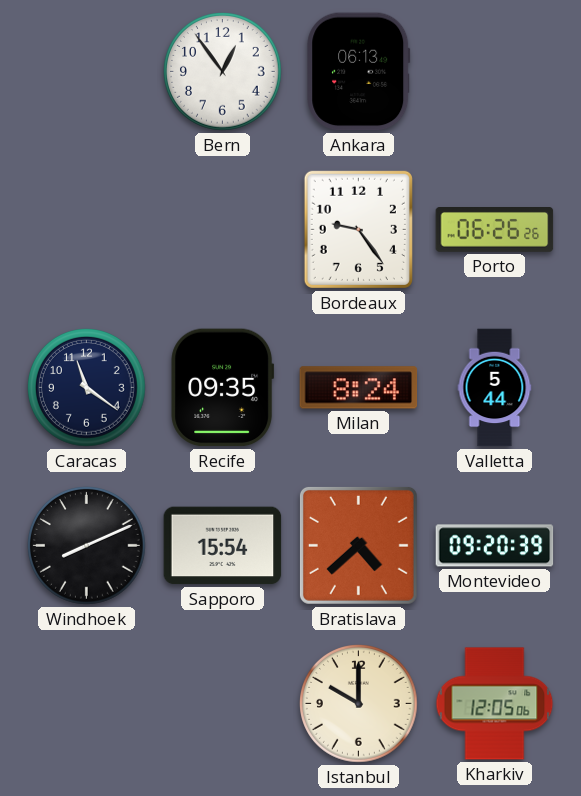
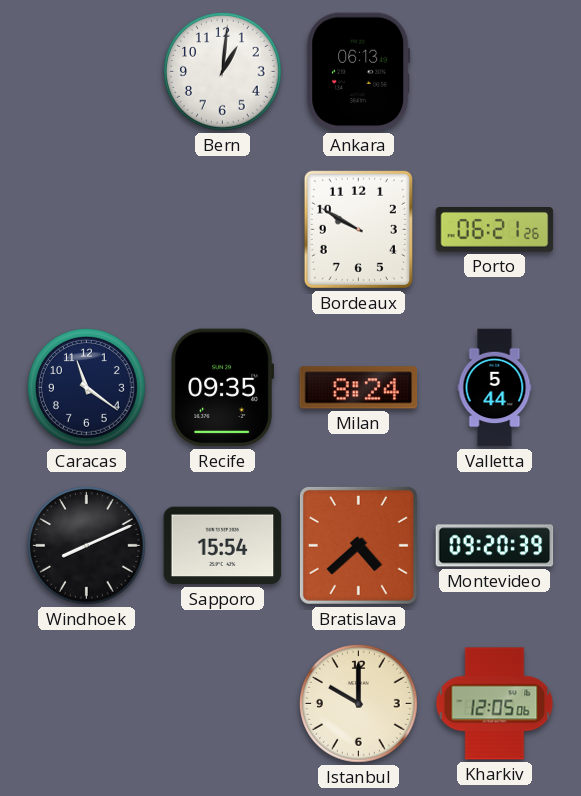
Bern: 12:54 -> 1:01
Bordeaux: 9:24 -> 9:50
Porto: 06:26 -> 06:21
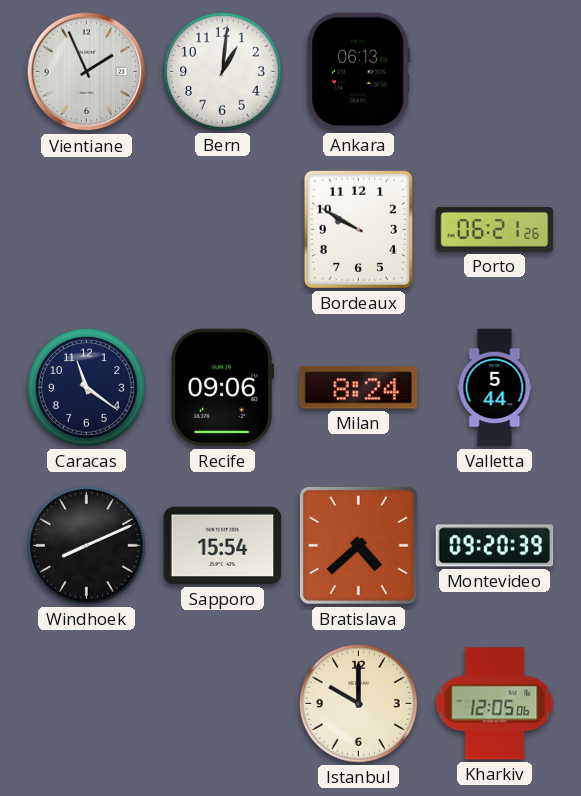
Vientiane: none -> 1:56
Recife: 09:35 -> 09:06
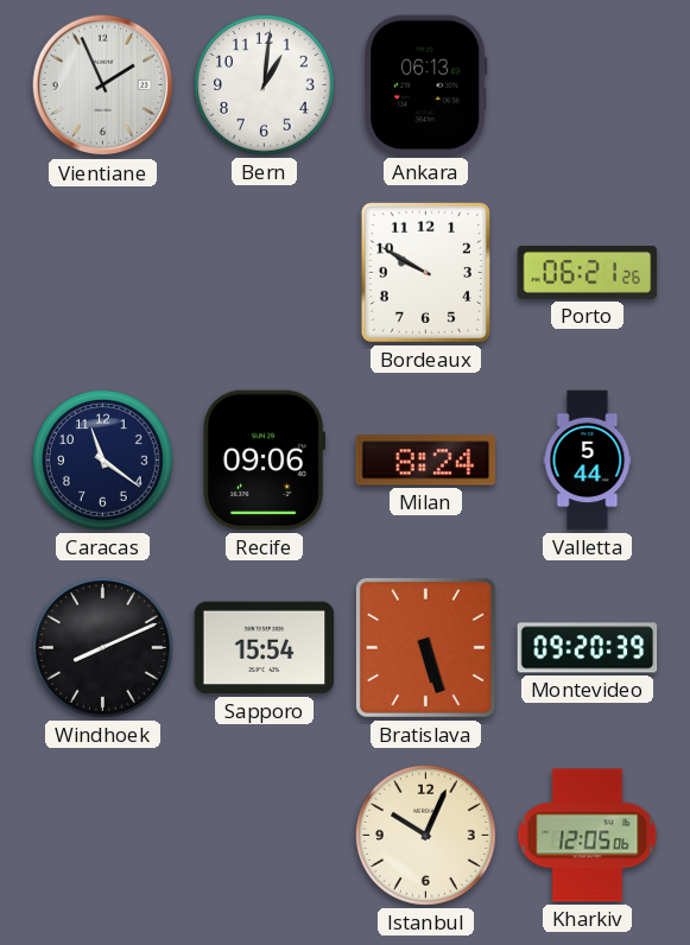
Bratislava: 4:38 -> 5:27
Istanbul: 10:00 -> 10:04
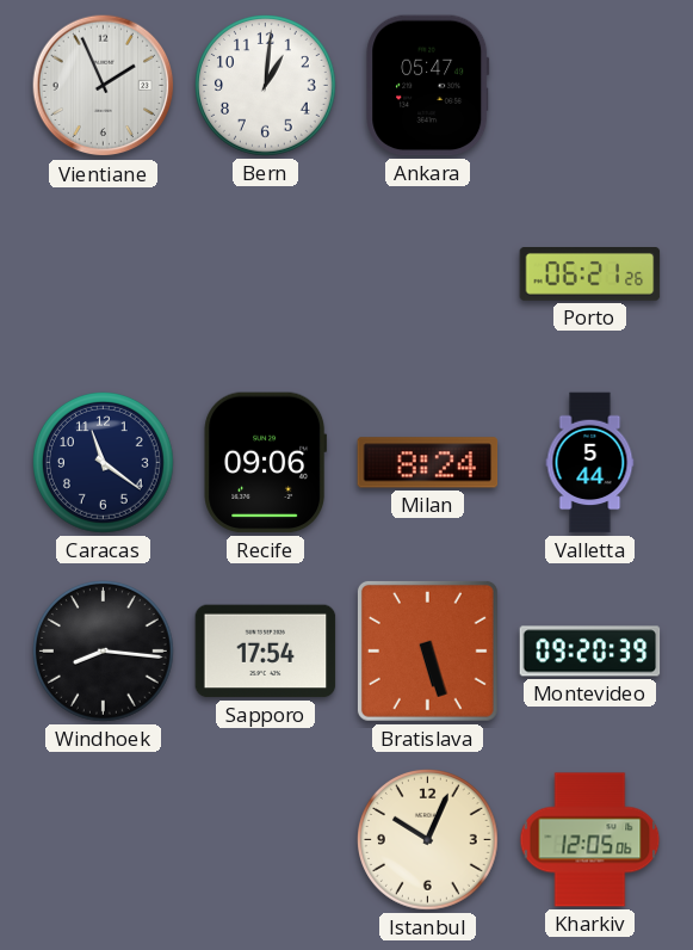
Ankara: 06:13 -> 05:47
Bordeaux: 9:50 -> none
Windhoek: 8:11 -> 8:16
Sapporo: 15:54 -> 17:54
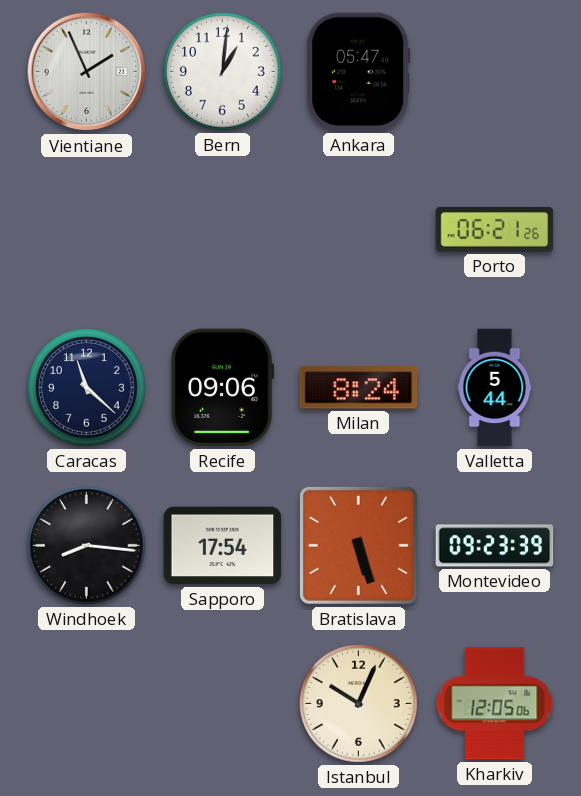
Caracas: 11:21 -> 11:22
Montevideo: 09:20 -> 09:23
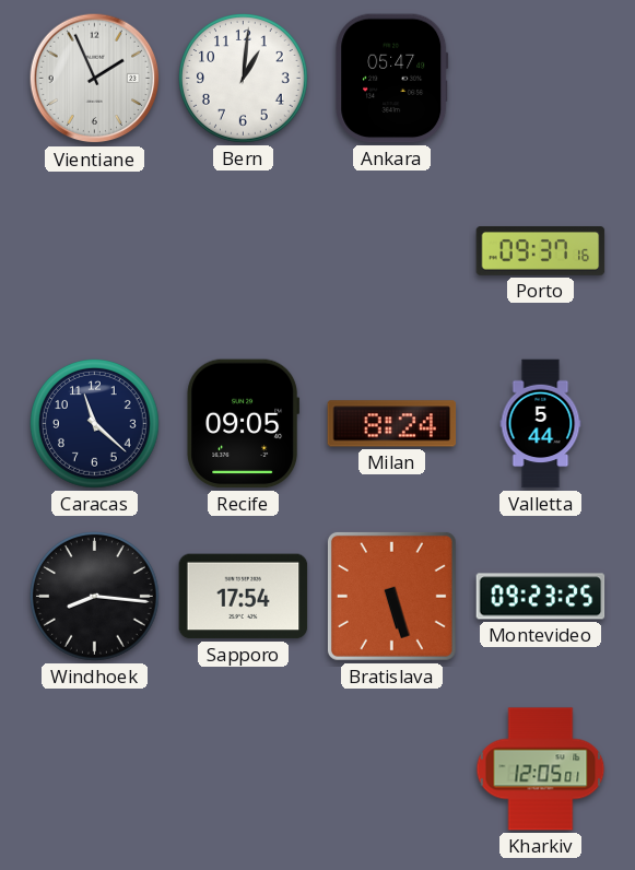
Porto: 06:21 -> 09:37
Recife: 09:06 -> 09:05
Montevideo: 09:23:39 -> 09:23:25
Istanbul: 10:04 -> none
Kharkiv: 12:05:06 -> 12:05:01
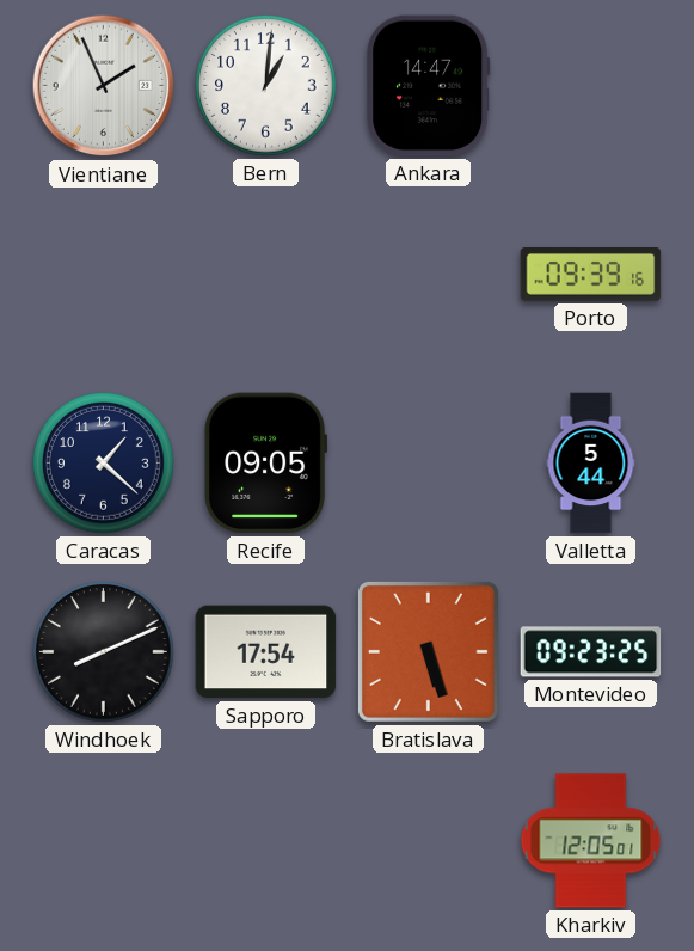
Ankara: 05:47 -> 14:47
Porto: 09:37 -> 09:39
Caracas: 11:22 -> 1:22
Milan: 8:24 -> none
Windhoek: 8:16 -> 8:11
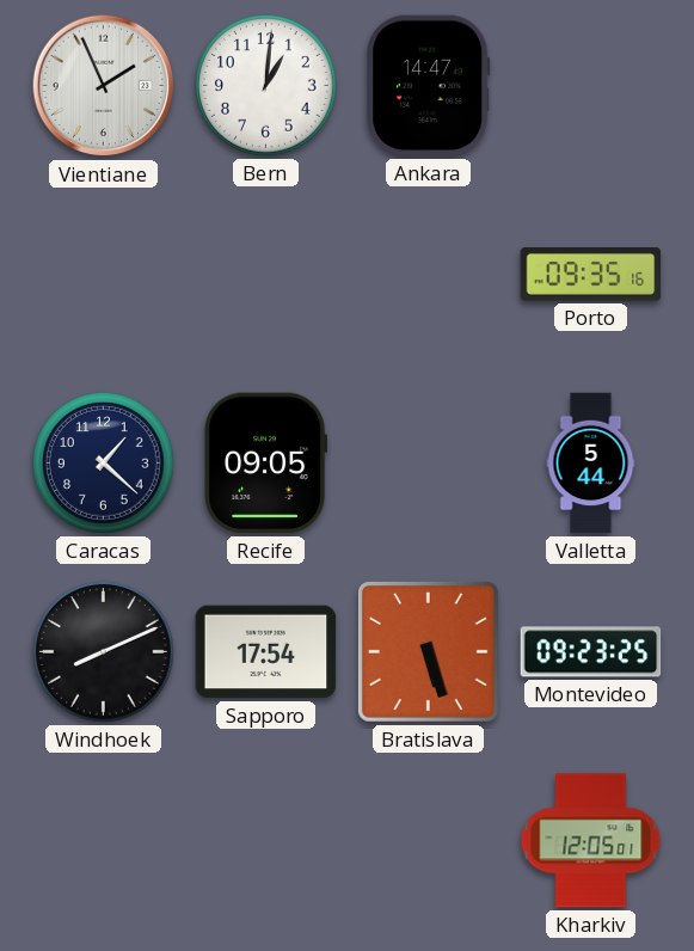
Porto: 09:39 -> 09:35
